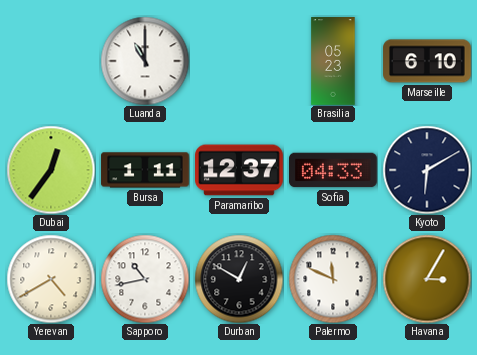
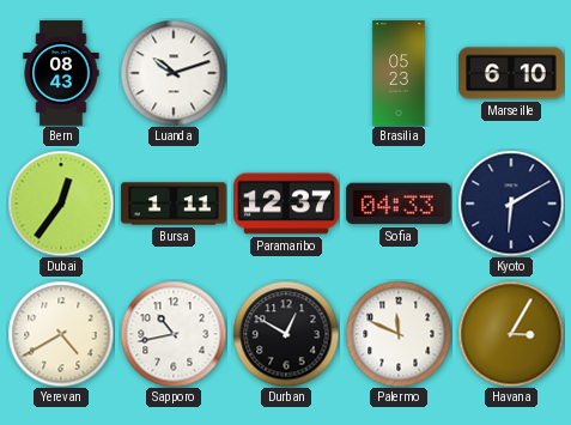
Bern: none -> 08:43
Luanda: 11:00 -> 10:12
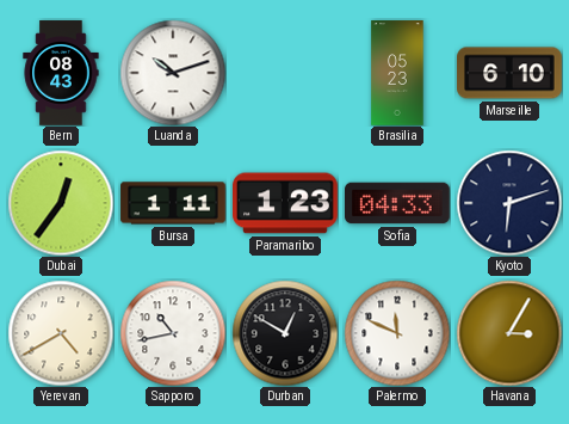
Paramaribo: 12:37 -> 1:23
Kyoto: 6:10 -> 6:12
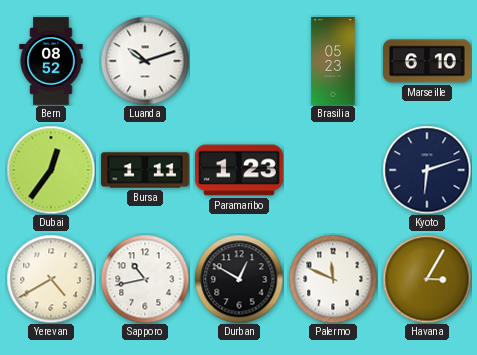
Bern: 08:43 -> 08:52
Sofia: 04:33 -> none
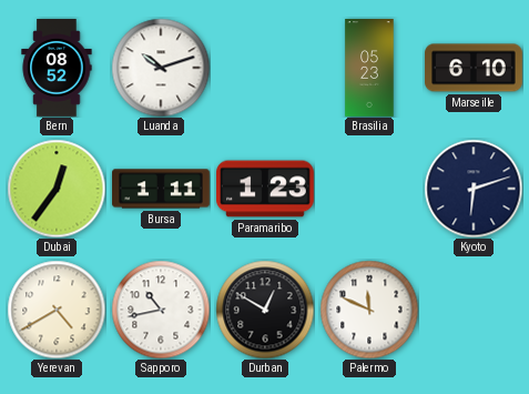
Havana: 3:05 -> none
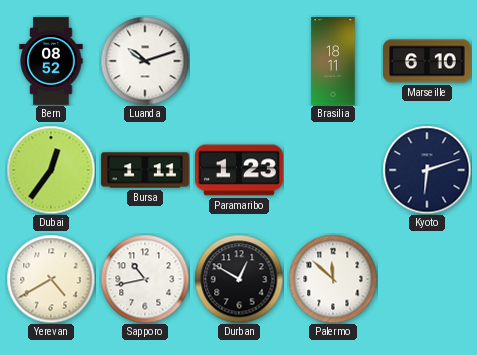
Brasilia: 05:23 -> 18:11
Palermo: 11:49 -> 11:52
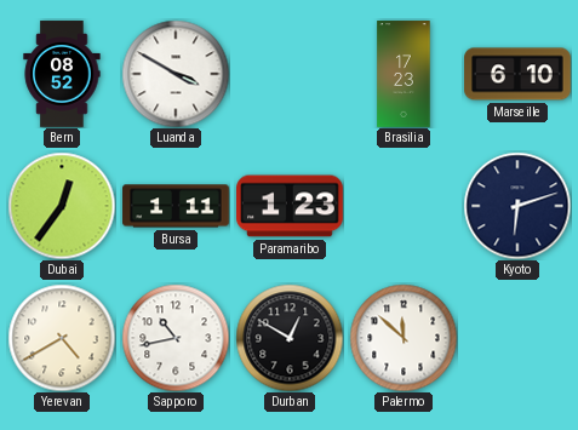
Luanda: 10:12 -> 3:50
Brasilia: 18:11 -> 17:23
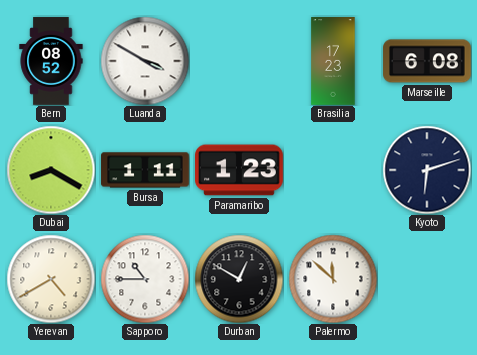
Marseille: 6:10 -> 6:08
Dubai: 12:36 -> 8:20
Sapporo: 10:43 -> 10:45
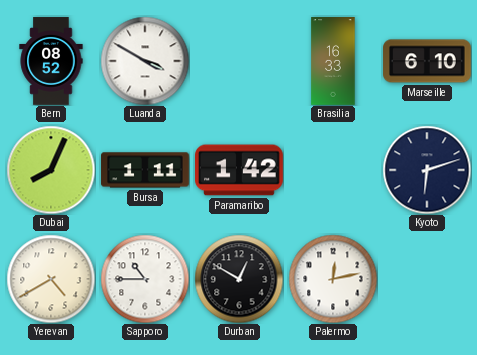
Brasilia: 17:23 -> 16:33
Marseille: 6:08 -> 6:10
Dubai: 8:20 -> 8:04
Paramaribo: 1:23 -> 1:42
Palermo: 11:52 -> 12:13
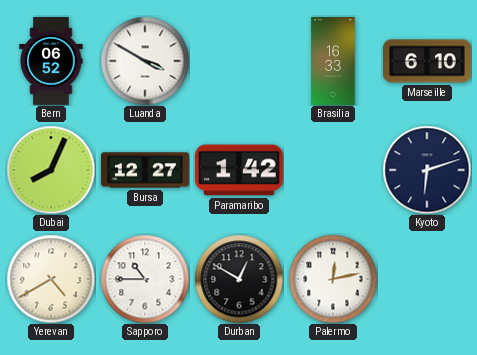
Bern: 08:52 -> 06:52
Bursa: 1:11 -> 12:27
